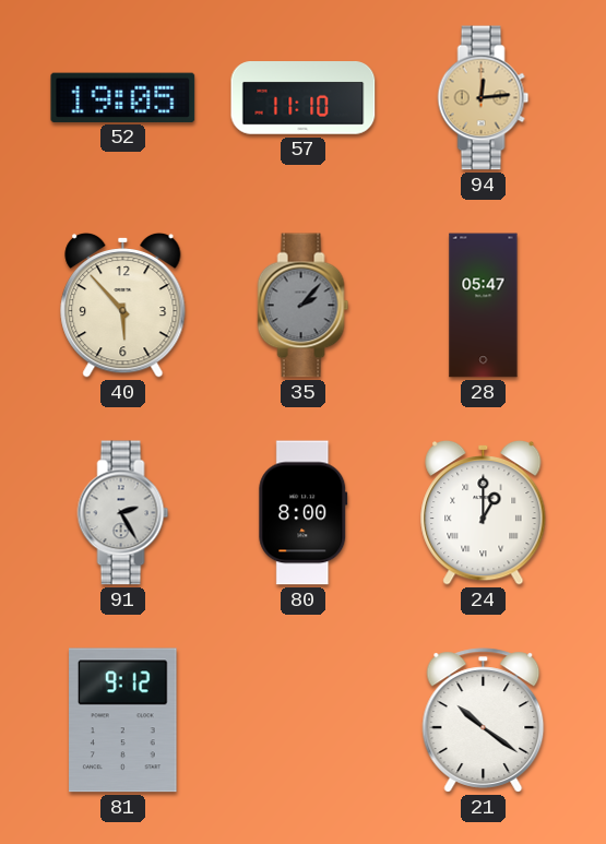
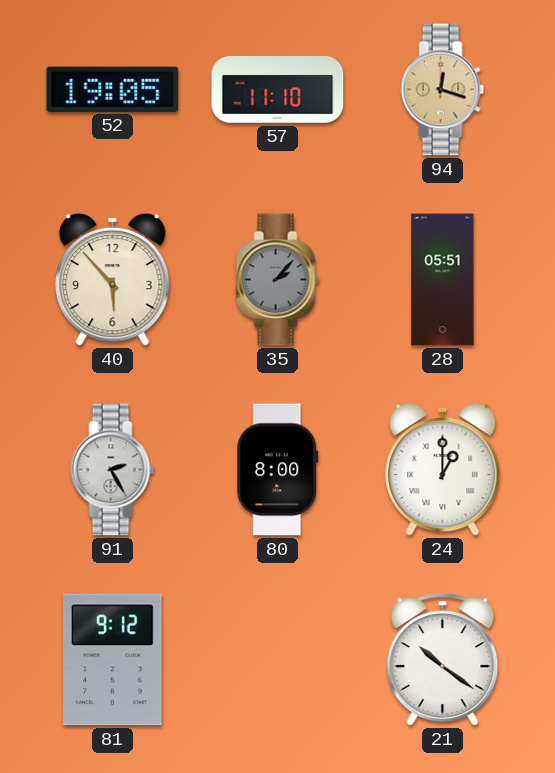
94: 12:14 -> 12:18
28: 05:47 -> 05:51
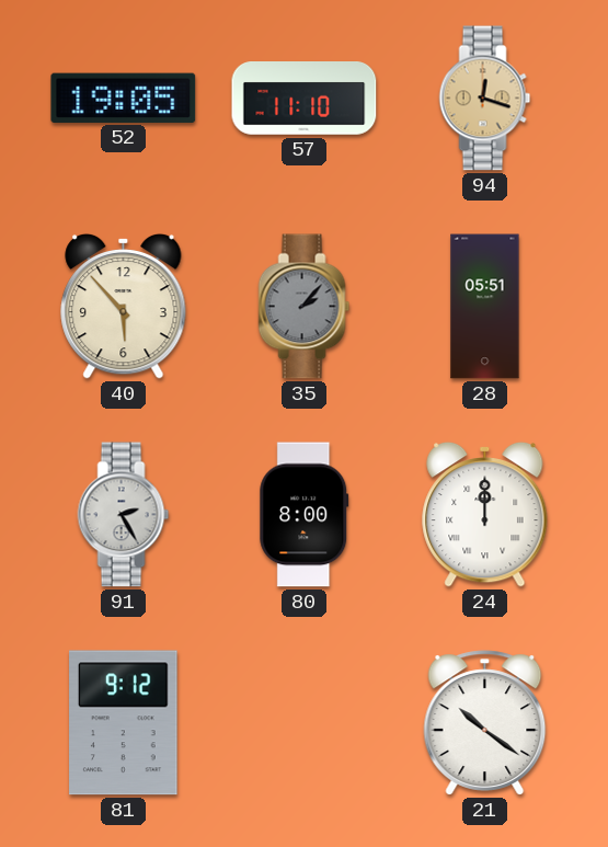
24: 1:00 -> 12:00
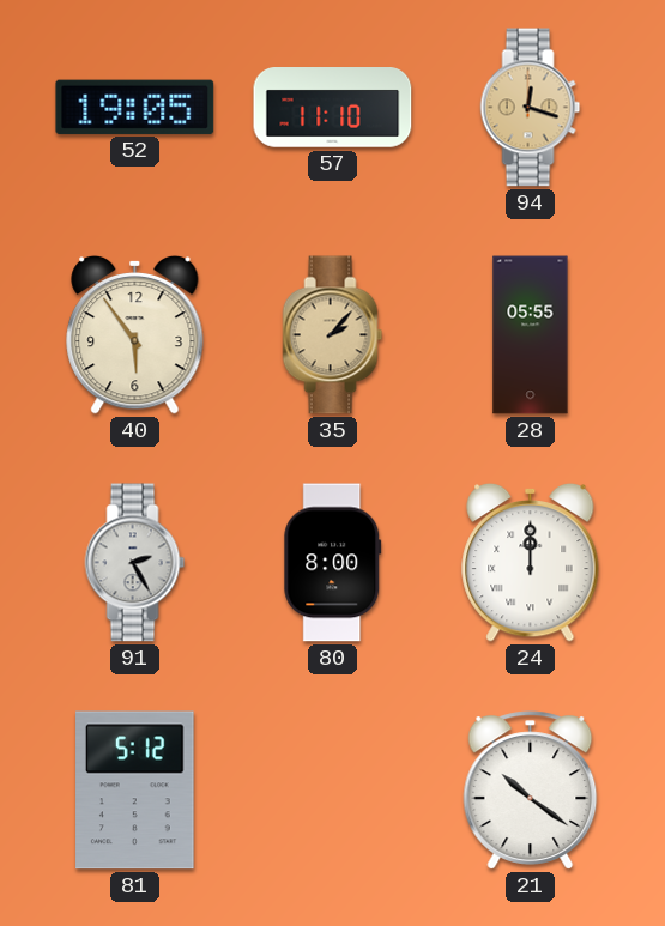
40: 5:53 -> 5:54
35 dial: grey -> champagne
28: 05:51 -> 05:55
81: 9:12 -> 5:12
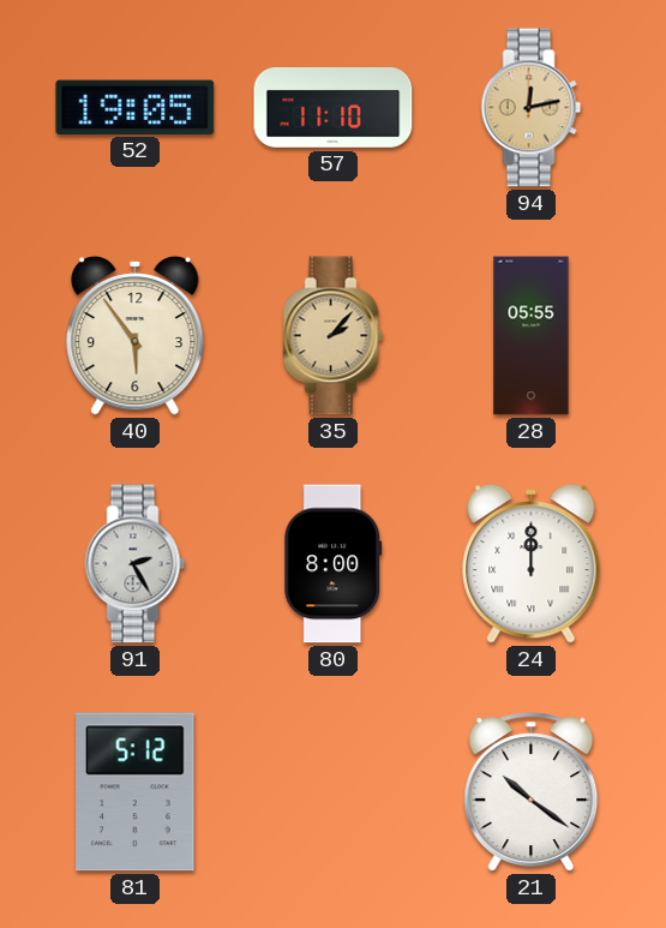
94: 12:18 -> 12:13
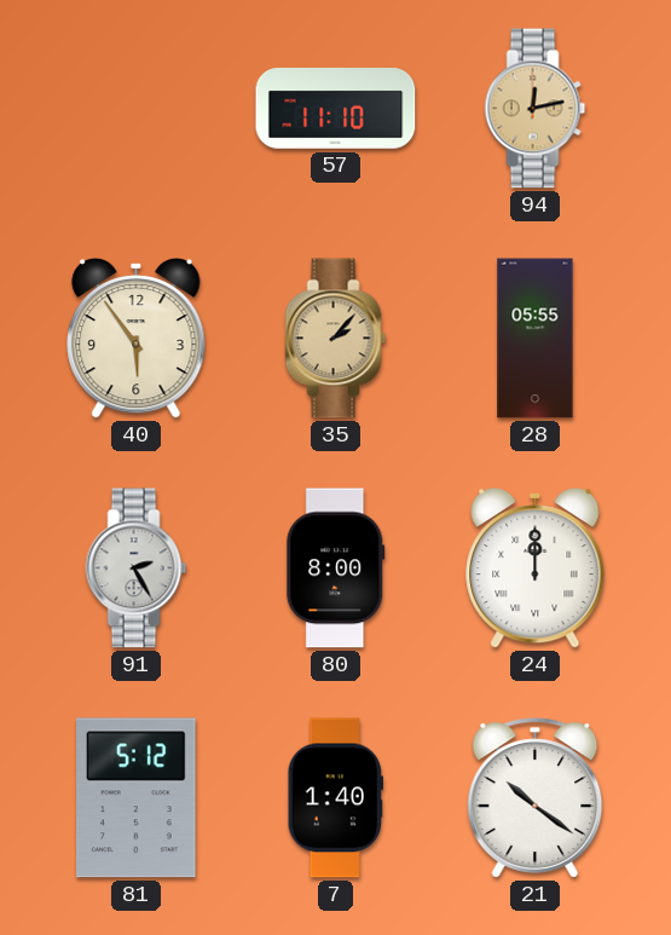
52: 19:05 -> none
7: none -> 1:40
